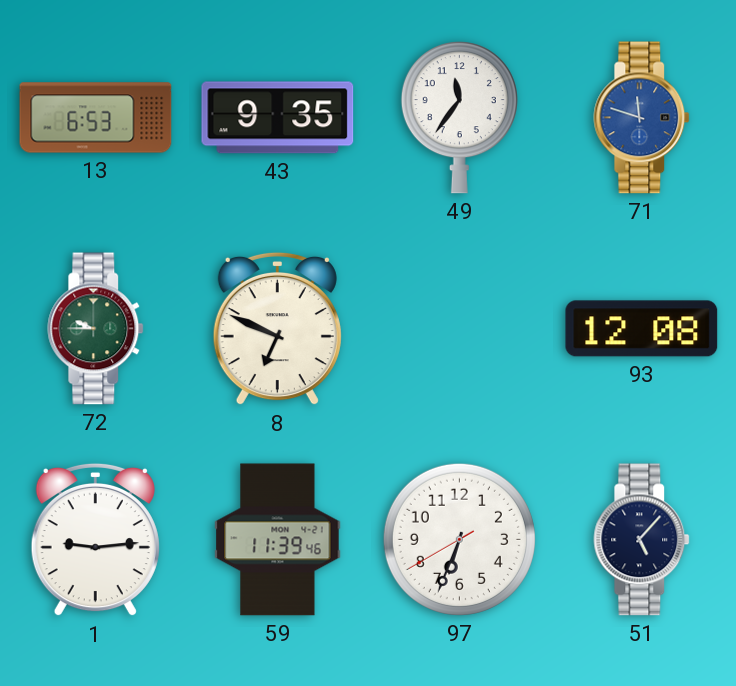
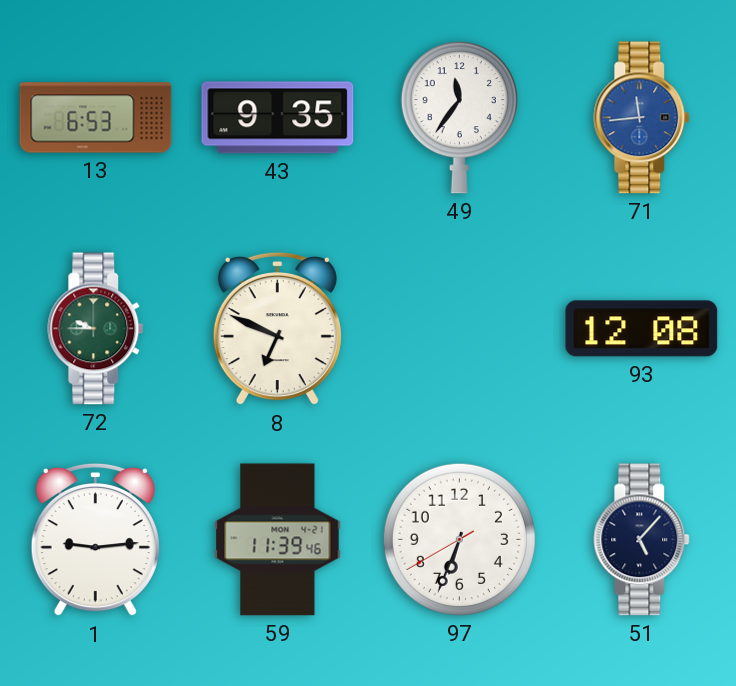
71: 11:48 -> 11:44
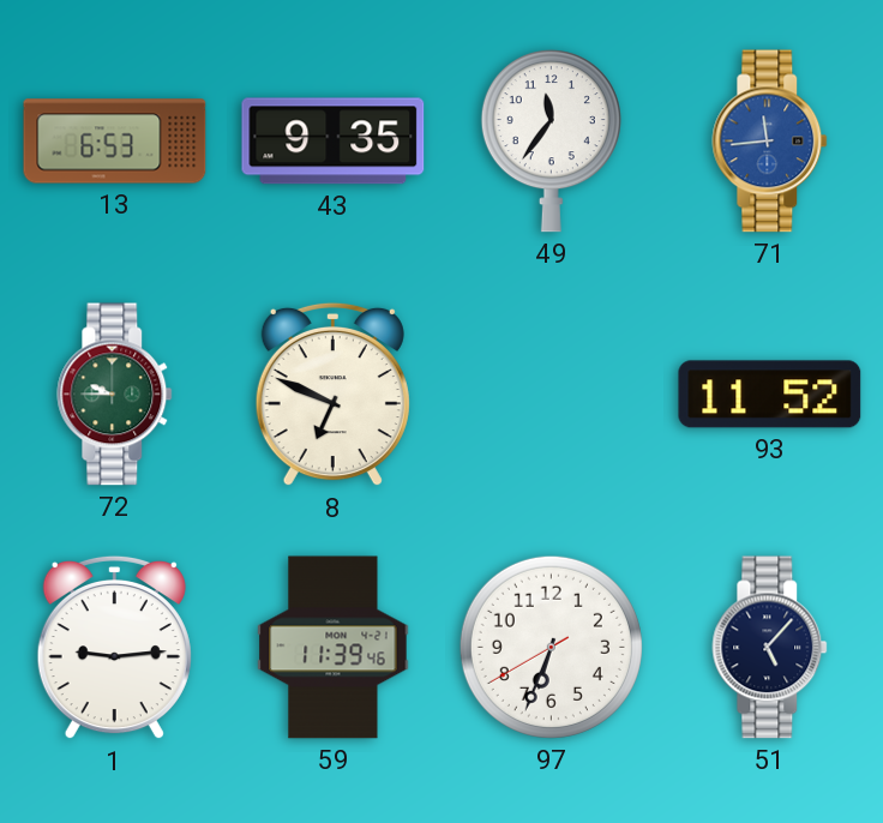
93: 12:08 -> 11:52
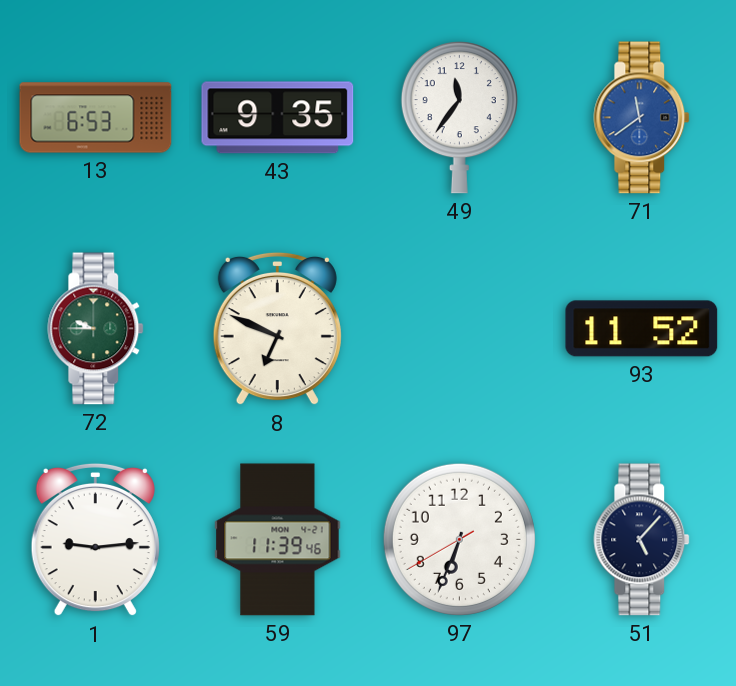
71: 11:44 -> 11:39
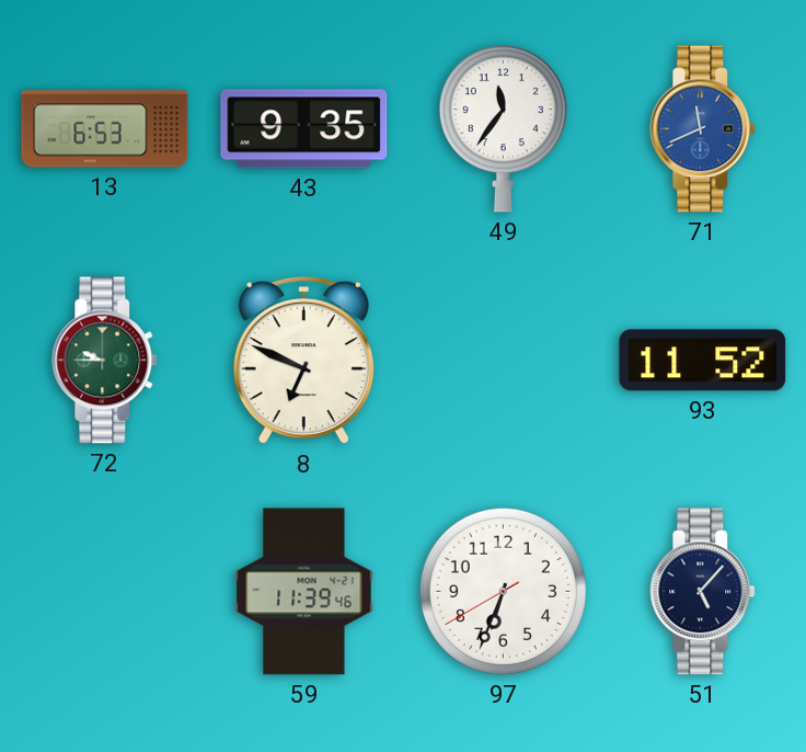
71: 11:39 -> 11:41
1: 9:14 -> none
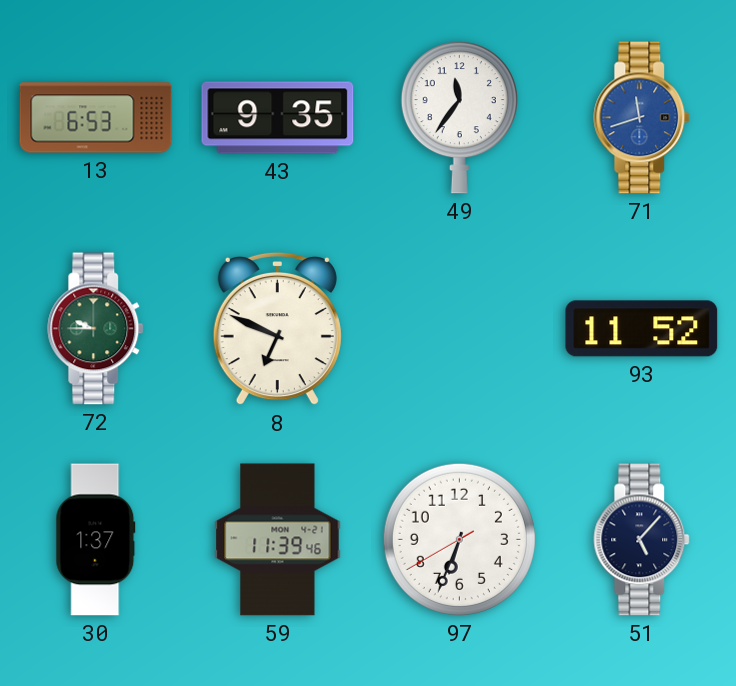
71: 11:41 -> 11:42
30: none -> 1:37
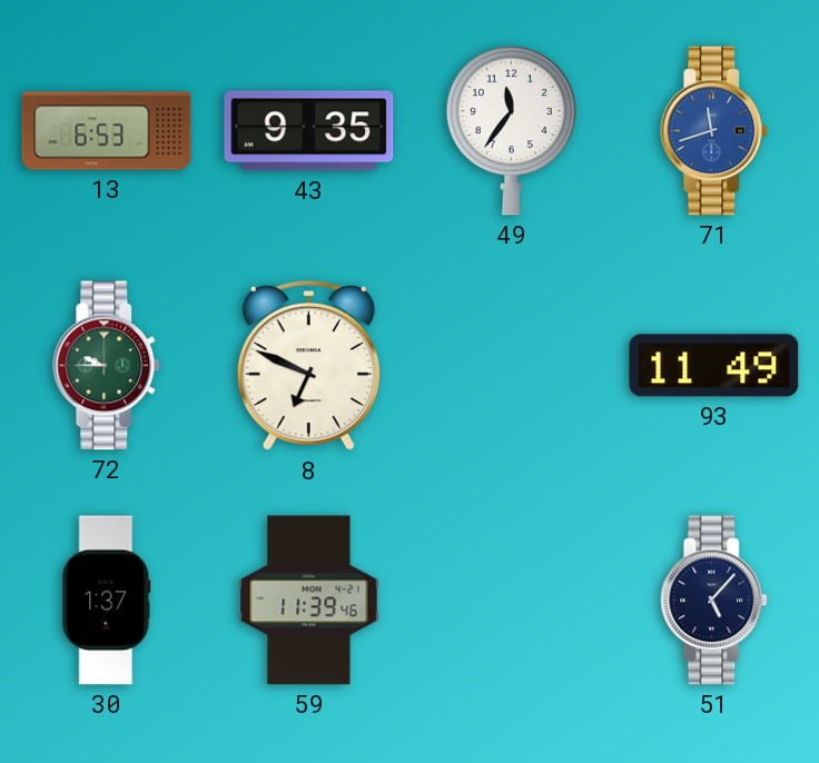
93: 11:52 -> 11:49
97: 6:33 -> none
